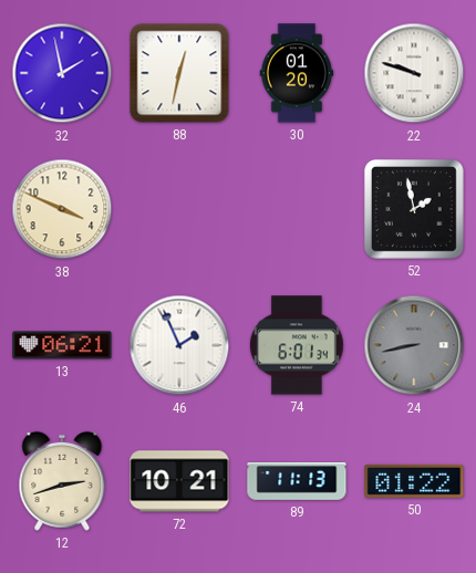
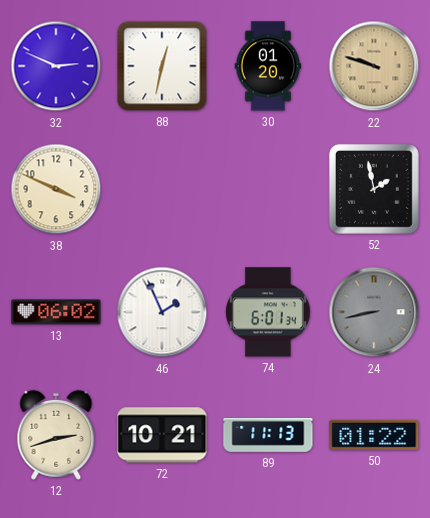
32: 1:58 -> 2:49
22 dial: white -> champagne
13: 06:21 -> 06:02
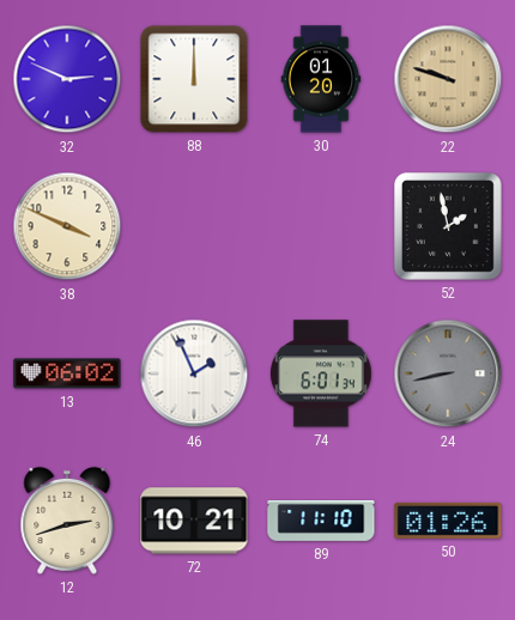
88: 12:32 -> 12:00
89: 11:13 -> 11:10
50: 01:22 -> 01:26
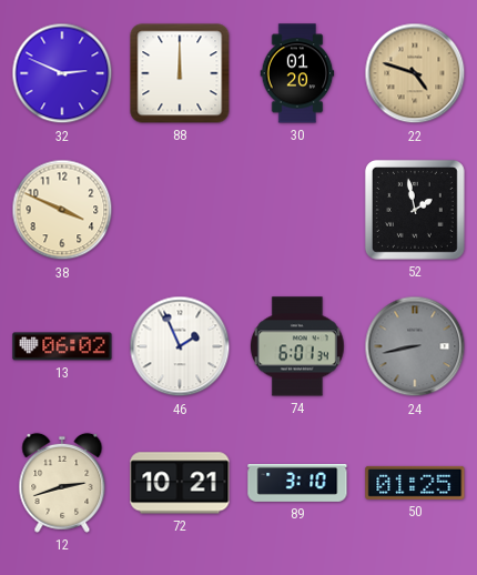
22: 9:48 -> 4:48
89: 11:10 -> 3:10
50: 01:26 -> 01:25
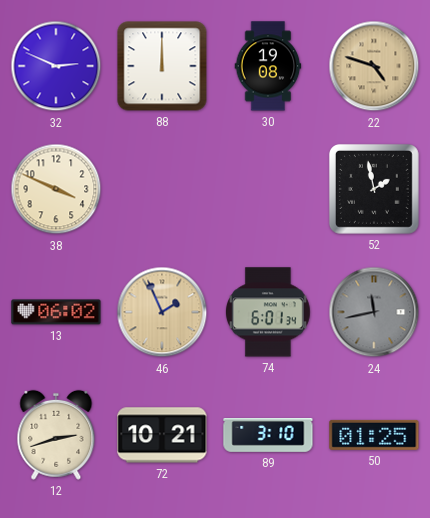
30: 01:20 -> 19:08
46 dial: white -> champagne
24: 8:43 -> 11:43
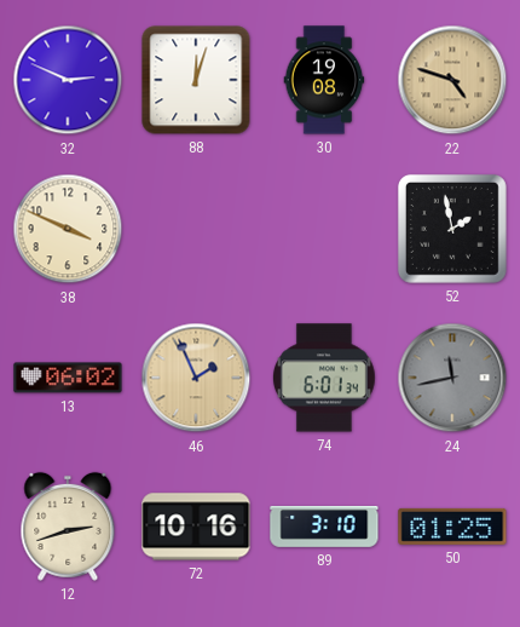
88: 12:00 -> 12:03
72: 10:21 -> 10:16
